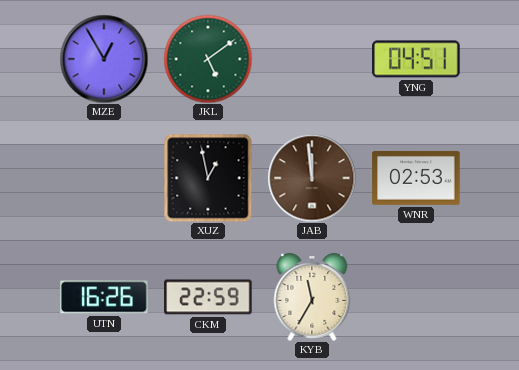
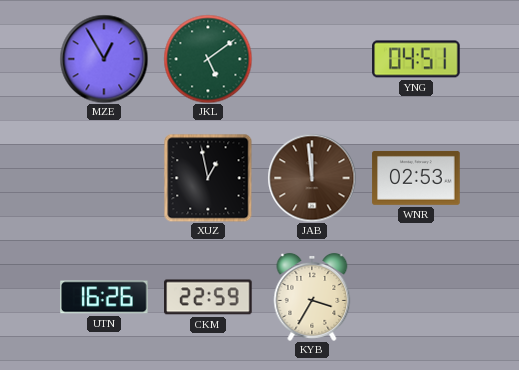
KYB: 11:35 -> 3:35
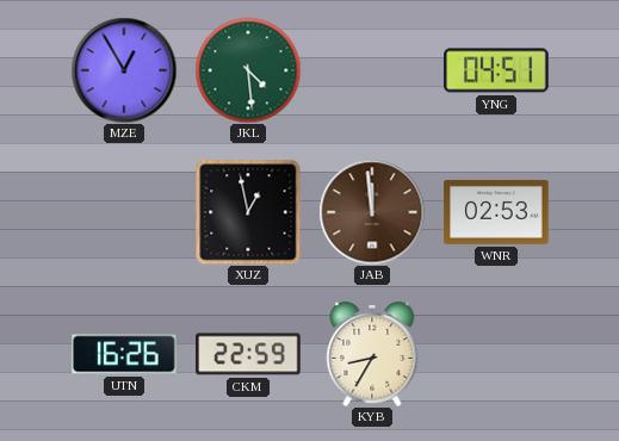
JKL: 5:09 -> 4:29
KYB: 3:35 -> 8:35
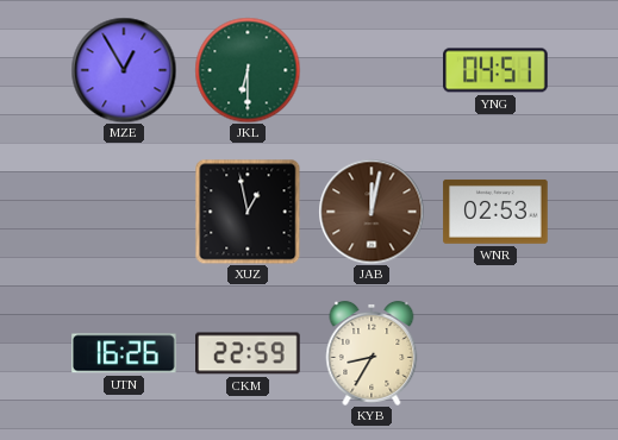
JKL: 4:29 -> 6:30
JAB: 11:59 -> 12:02
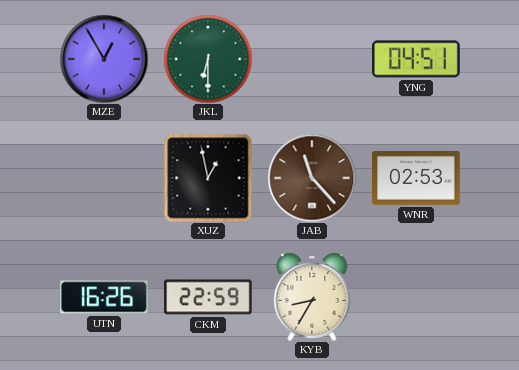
JAB: 12:02 -> 11:23
